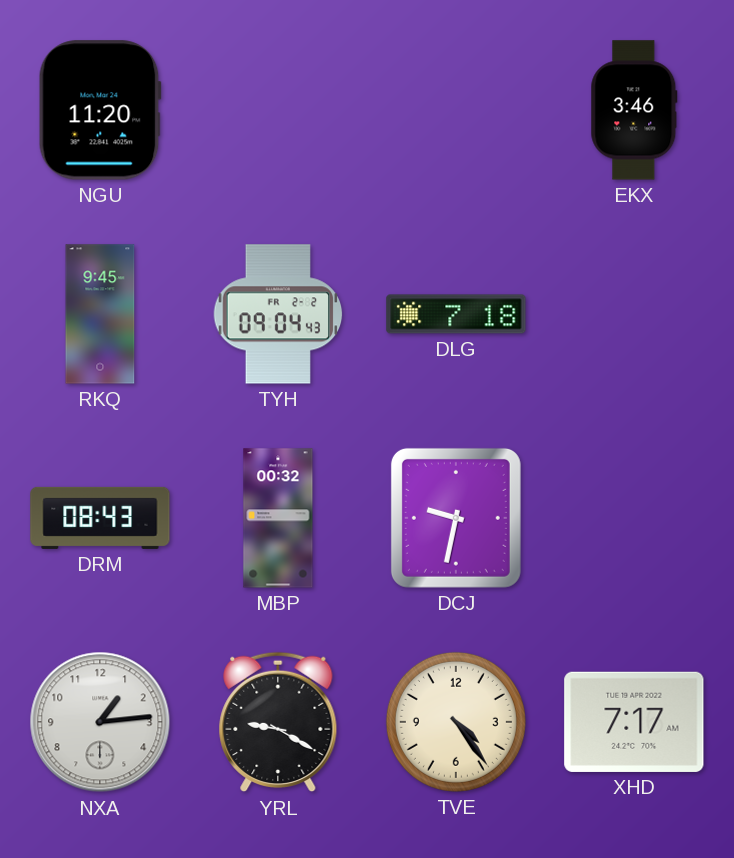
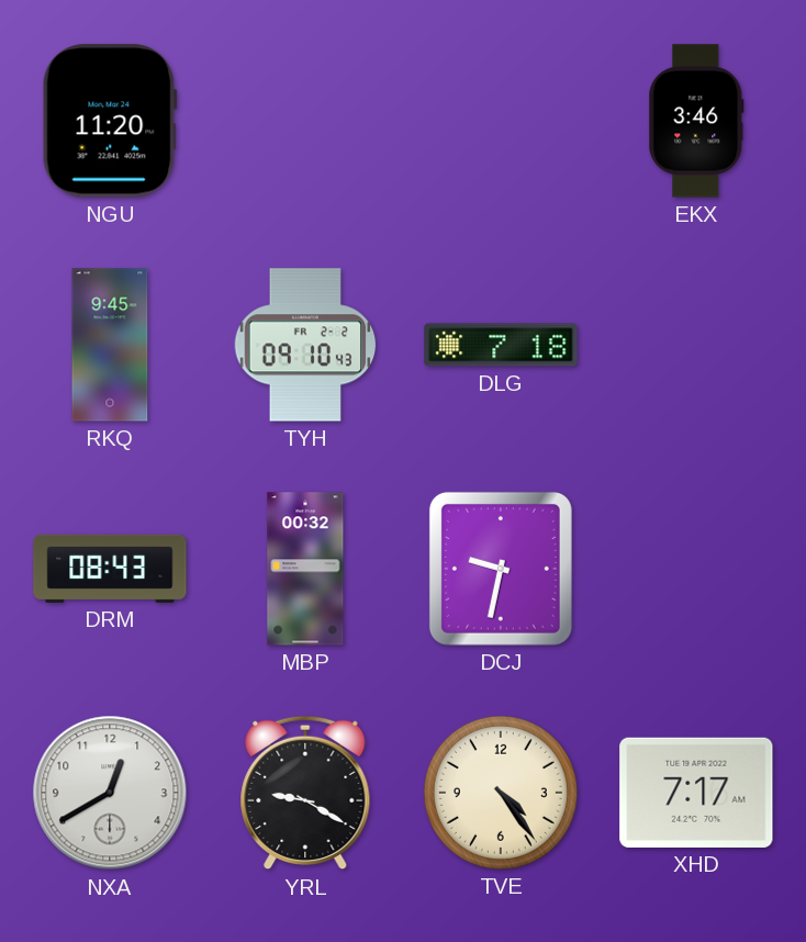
TYH: 09:04 -> 09:10
NXA: 1:14 -> 12:40
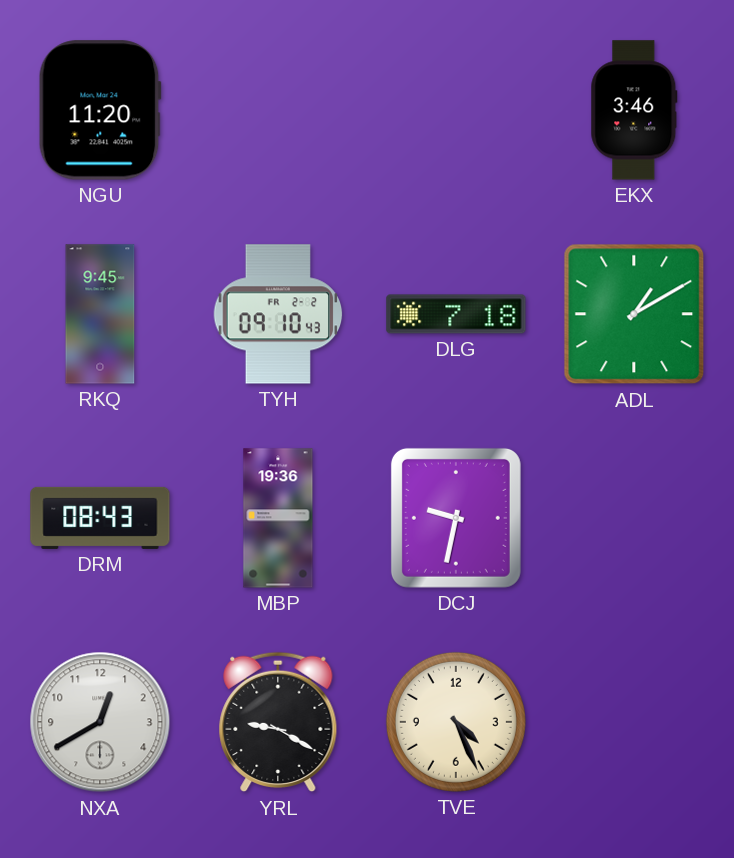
ADL: none -> 1:10
MBP: 00:32 -> 19:36
TVE: 4:24 -> 4:26
XHD: 7:17 -> none
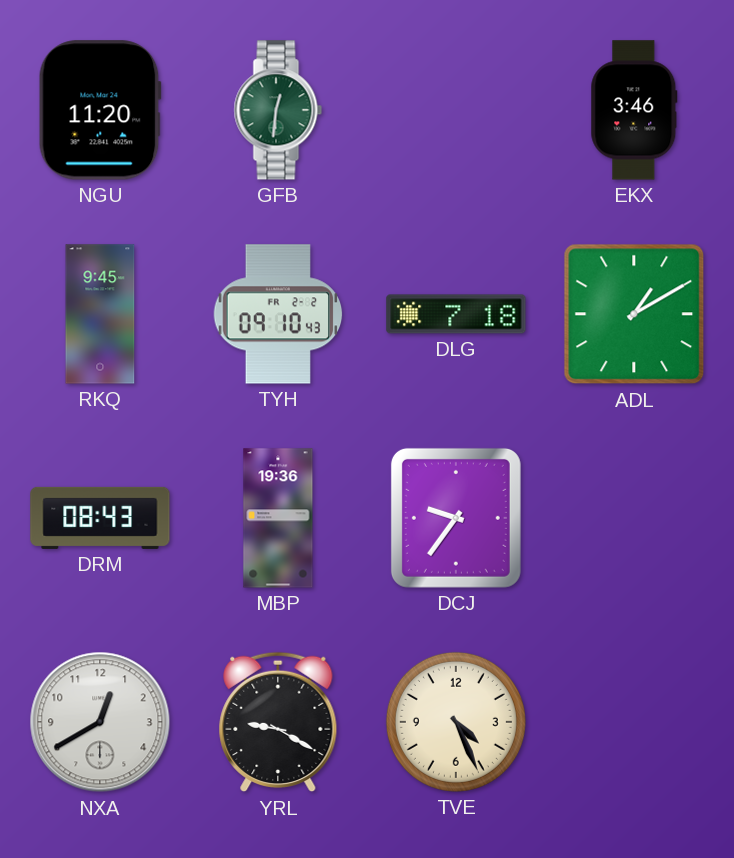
GFB: none -> 12:31
DCJ: 9:32 -> 9:36
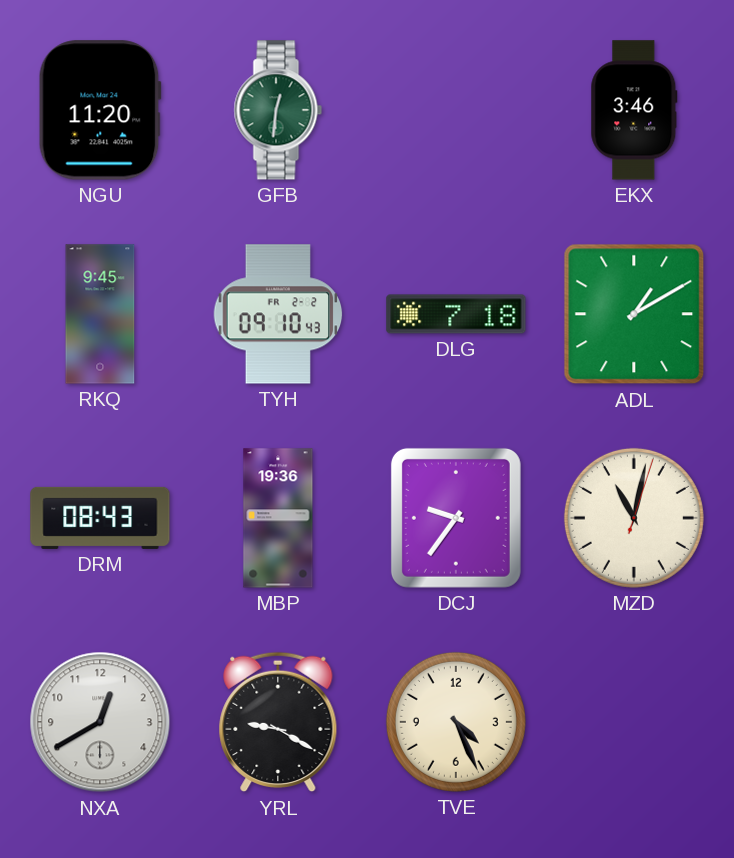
MZD: none -> 11:02
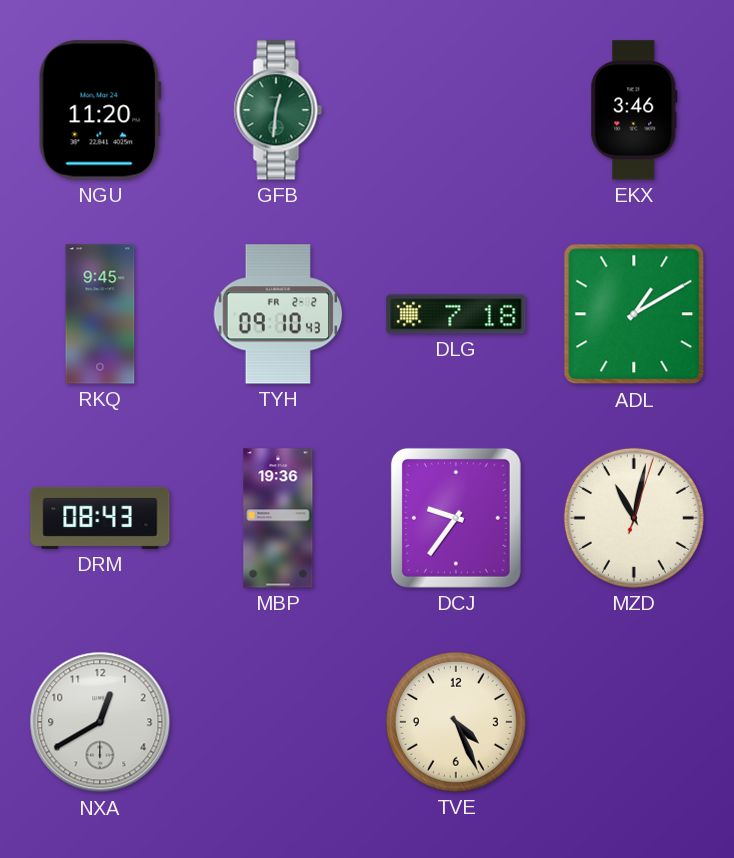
YRL: 9:20 -> none
